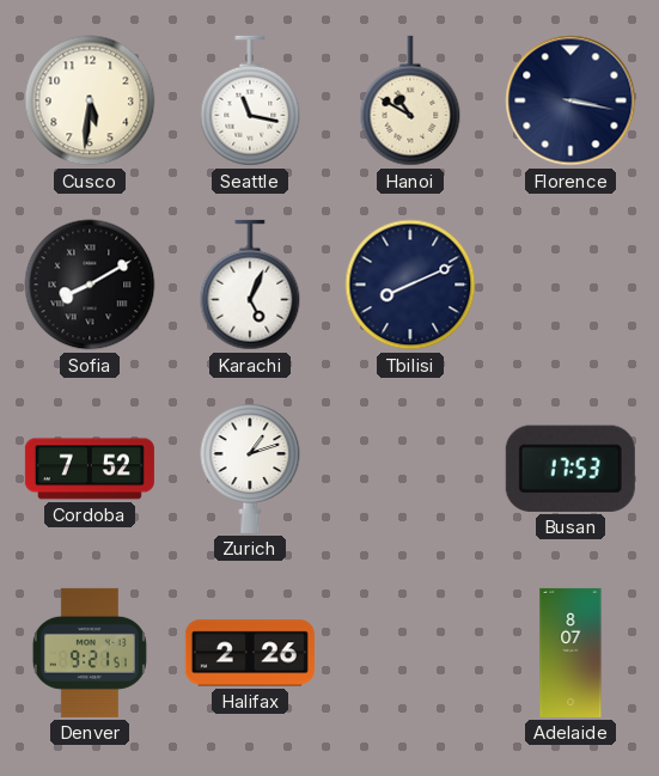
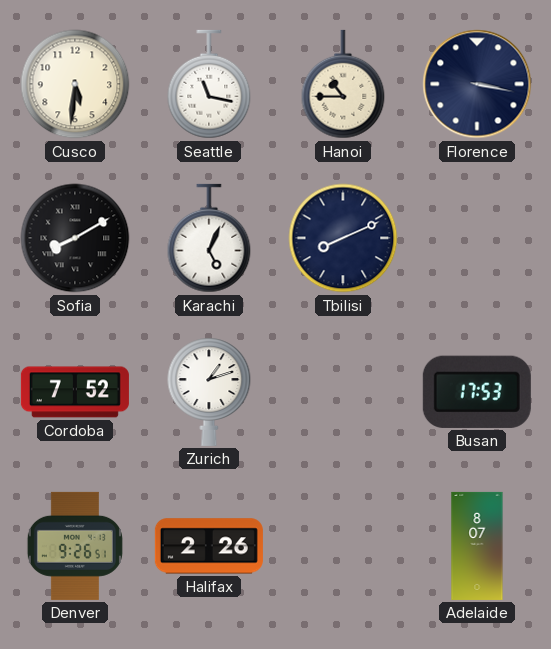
Hanoi: 10:50 -> 10:45
Denver: 9:21 -> 9:26
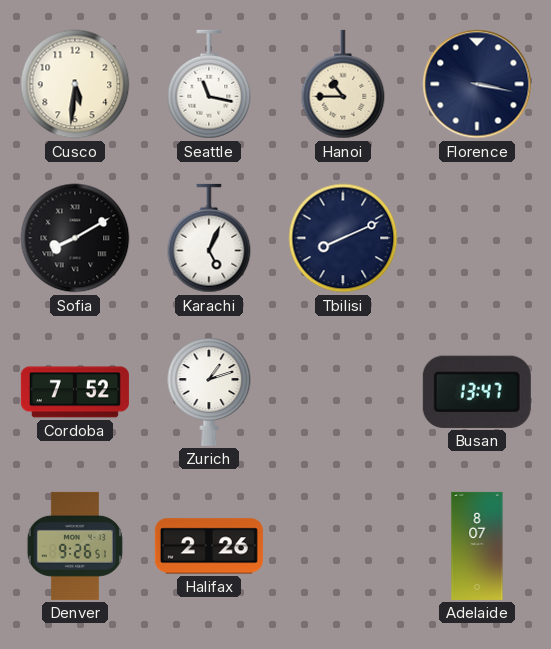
Busan: 17:53 -> 13:47
